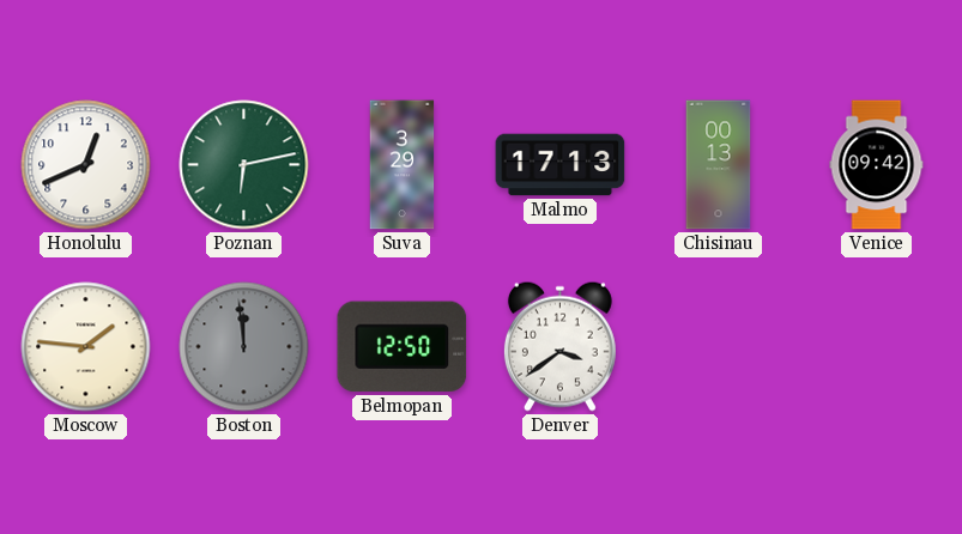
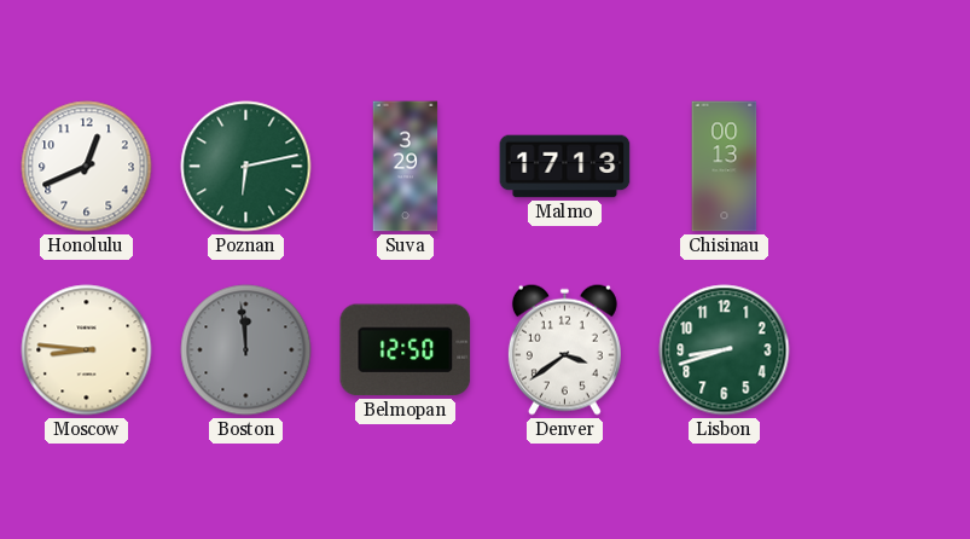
Venice: 09:42 -> none
Moscow: 1:46 -> 8:46
Lisbon: none -> 8:42
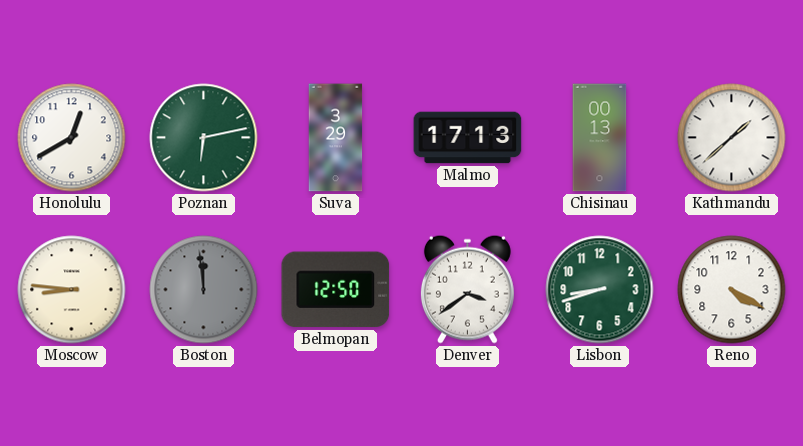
Honolulu: 12:41 -> 12:40
Kathmandu: none -> 1:38
Reno: none -> 4:20
